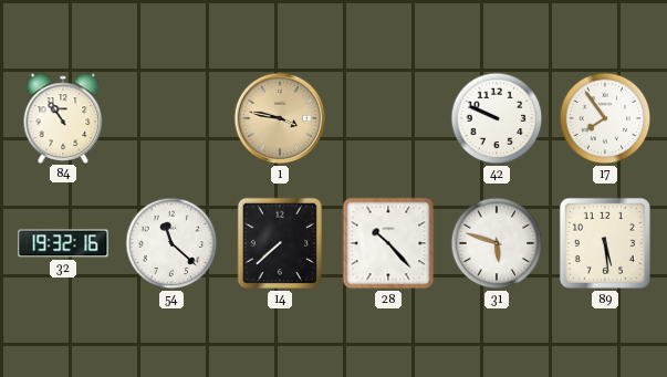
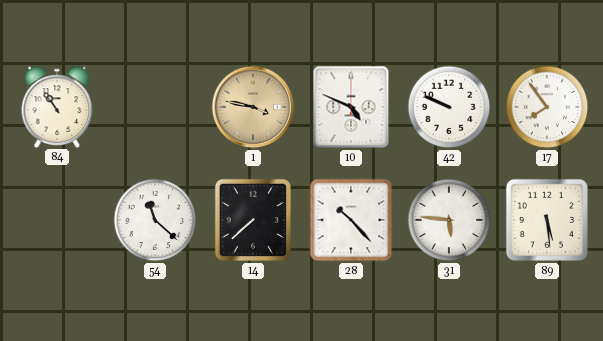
10: none -> 4:49
32: 19:32 -> none
31: 5:48 -> 5:46
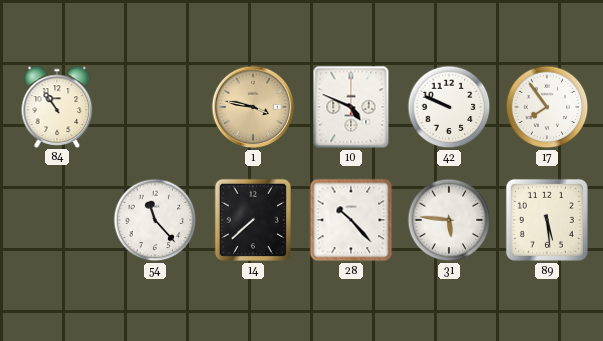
54: 11:22 -> 11:23
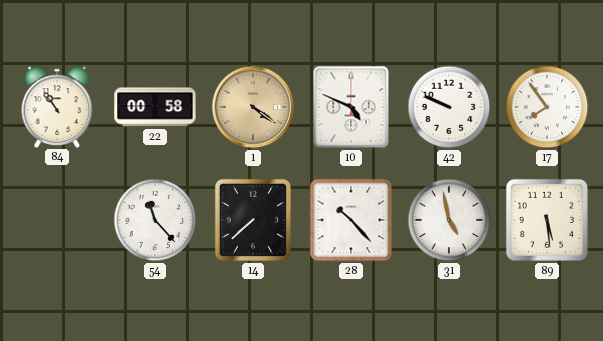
22: none -> 00:58
1: 3:47 -> 4:21
31: 5:46 -> 4:58
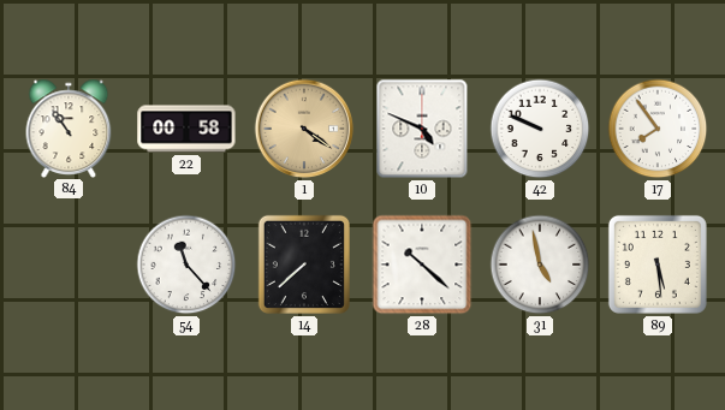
28: 10:23 -> 10:22
